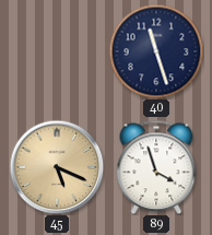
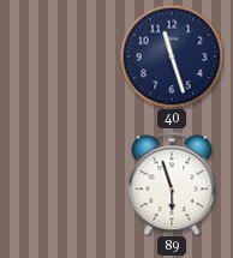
45: 5:19 -> none
89: 3:57 -> 5:57
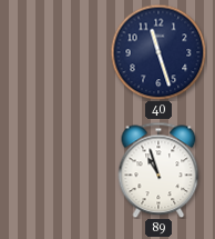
89: 5:57 -> 10:57
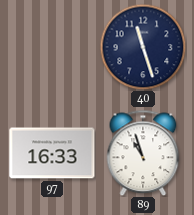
97: none -> 16:33
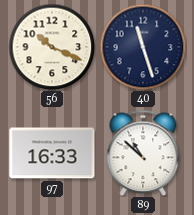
56: none -> 10:19
89: 10:57 -> 10:52
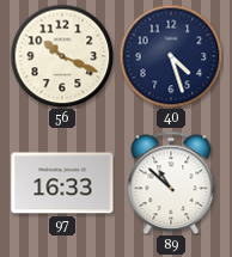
40: 11:27 -> 4:27
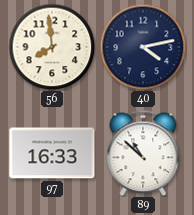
56: 10:19 -> 7:59
40: 4:27 -> 4:13
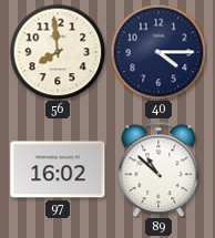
40: 4:13 -> 4:15
97: 16:33 -> 16:02
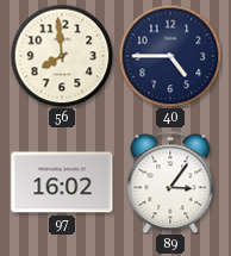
40: 4:15 -> 4:45
89: 10:52 -> 3:06
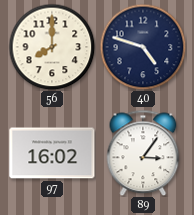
56: 7:59 -> 8:00
40: 4:45 -> 4:48
